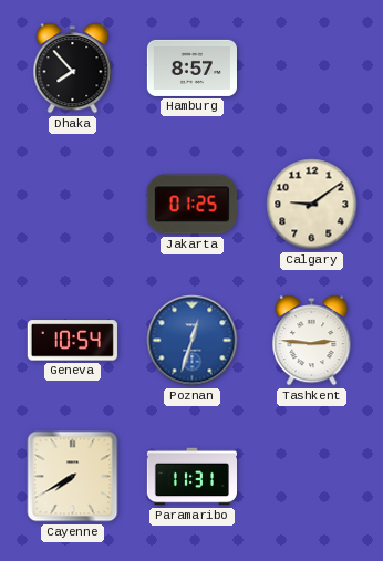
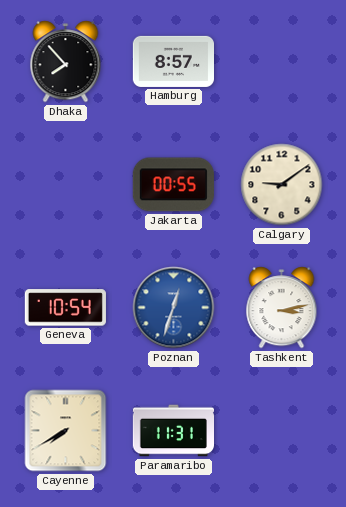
Jakarta: 01:25 -> 00:55
Tashkent: 2:46 -> 3:13
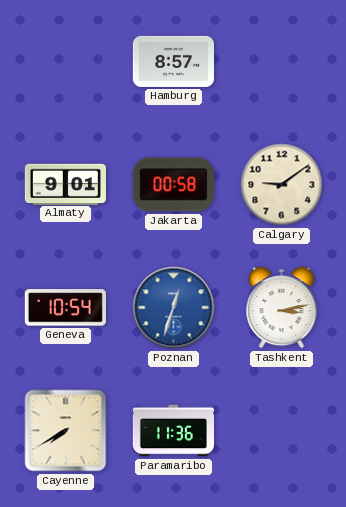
Dhaka: 7:53 -> none
Almaty: none -> 9:01
Jakarta: 00:55 -> 00:58
Paramaribo: 11:31 -> 11:36
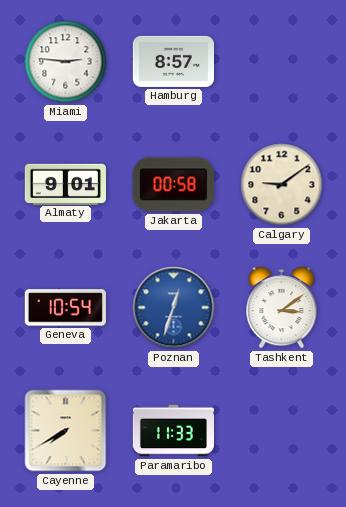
Miami: none -> 2:46
Tashkent: 3:13 -> 3:09
Paramaribo: 11:36 -> 11:33
